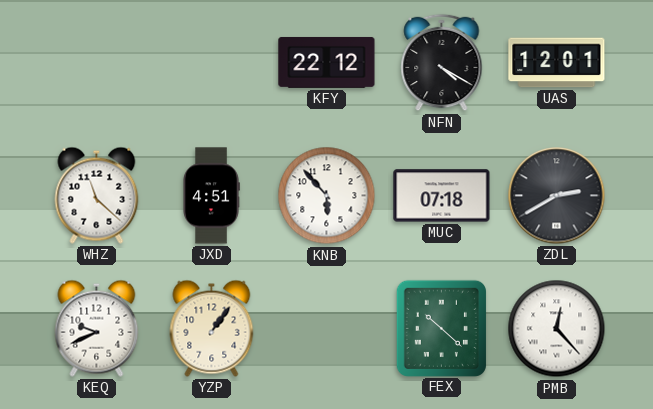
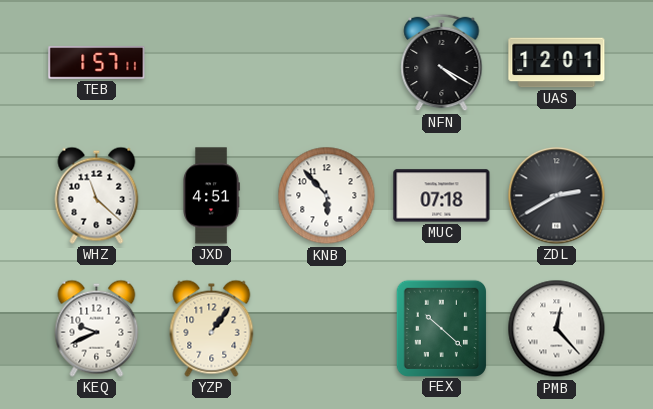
TEB: none -> 1:57
KFY: 22:12 -> none
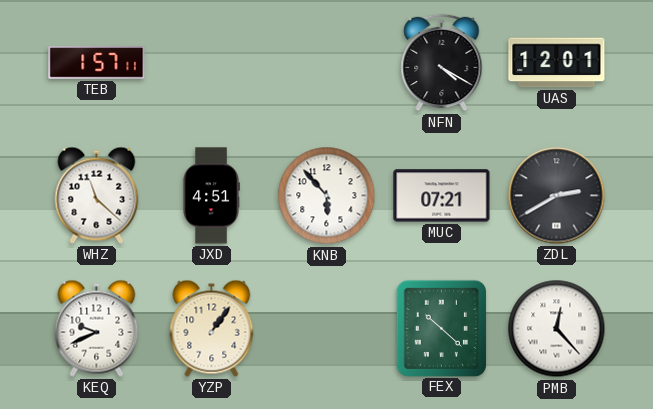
MUC: 07:18 -> 07:21
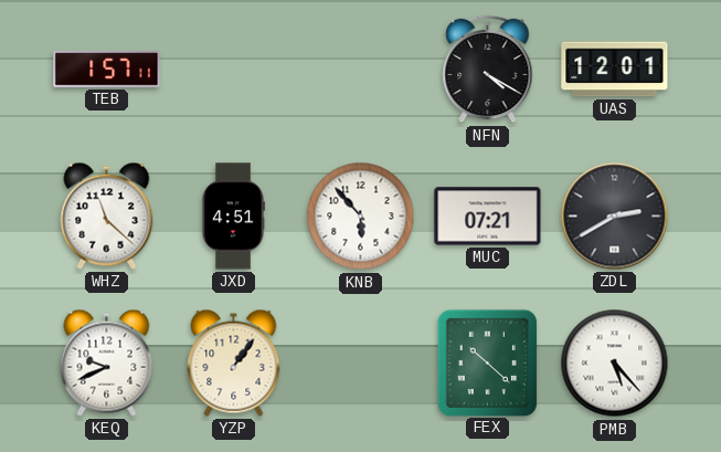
PMB: 12:23 -> 5:23
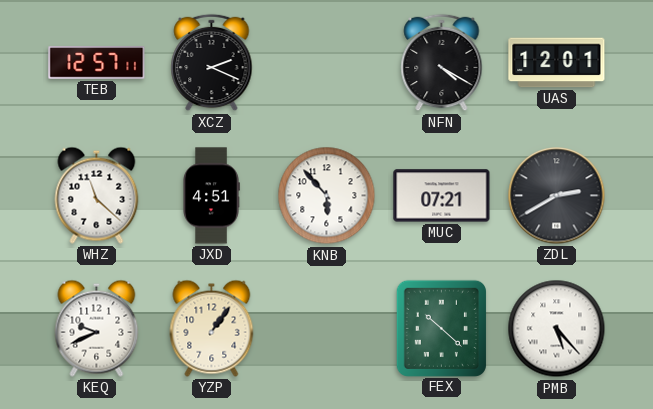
TEB: 1:57 -> 12:57
XCZ: none -> 2:19
